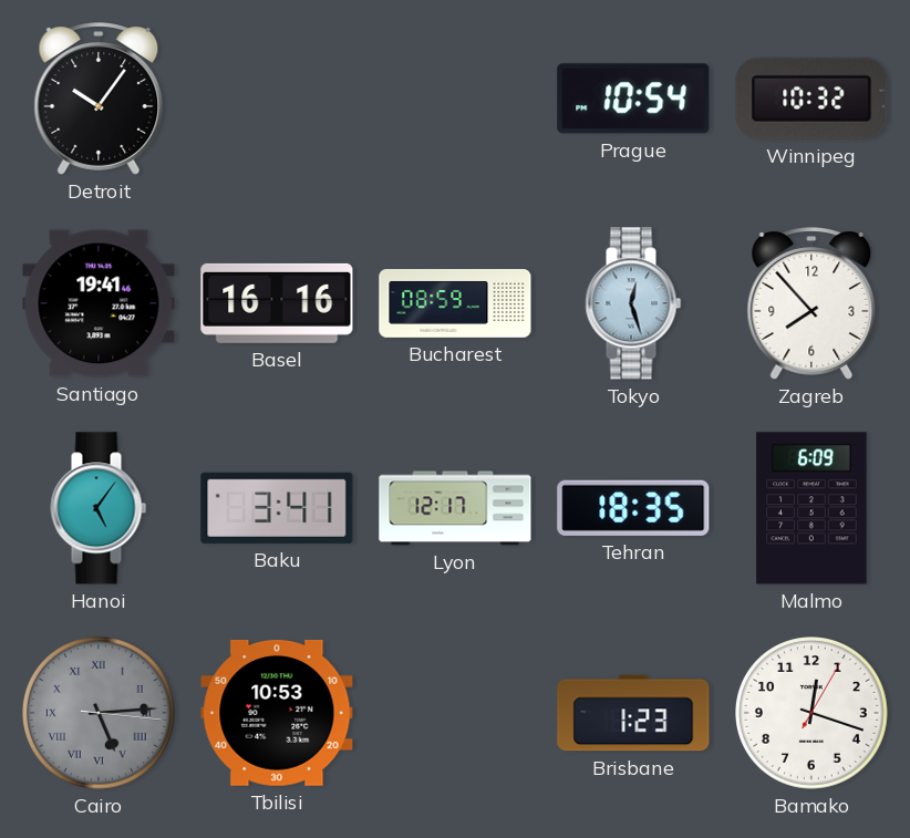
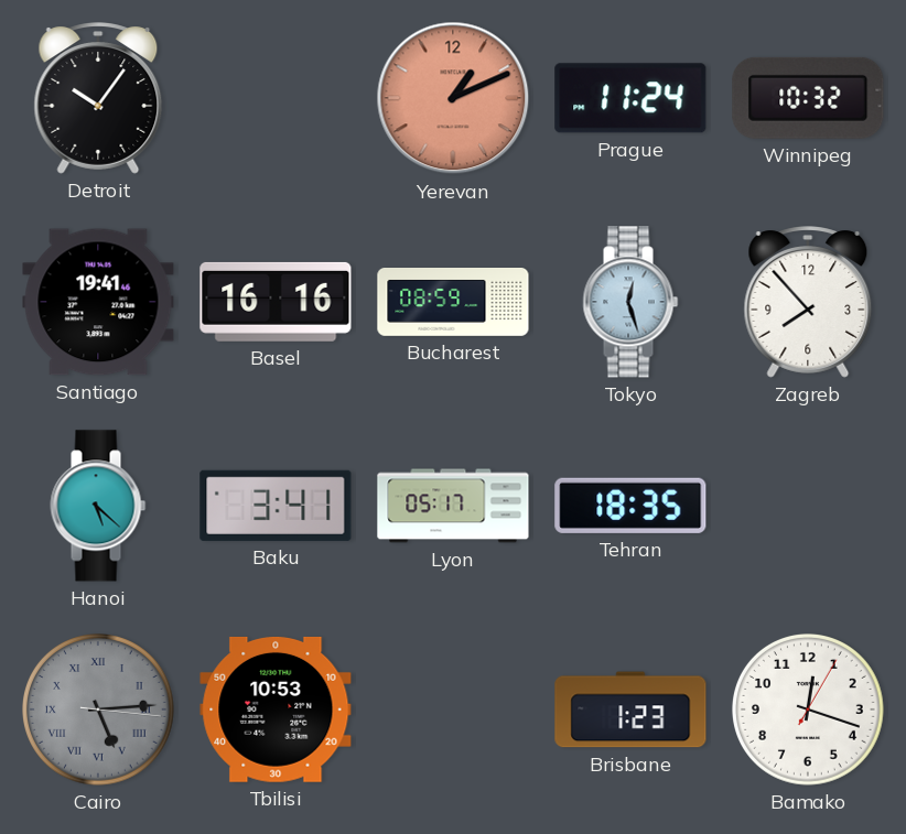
Yerevan: none -> 1:11
Prague: 10:54 -> 11:24
Hanoi: 5:06 -> 5:22
Lyon: 12:17 -> 05:17
Malmo: 6:09 -> none
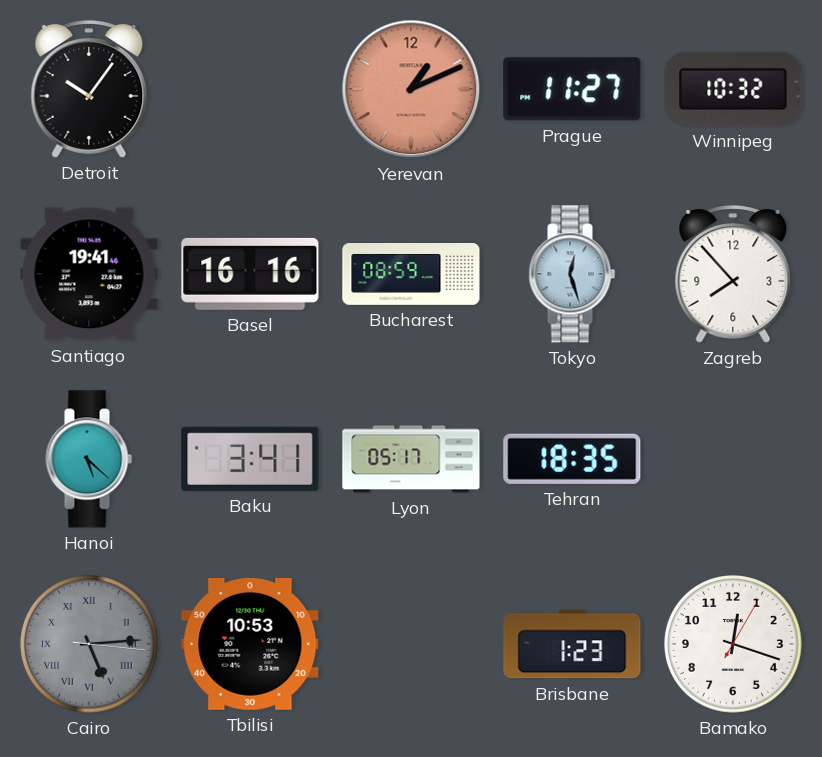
Prague: 11:24 -> 11:27
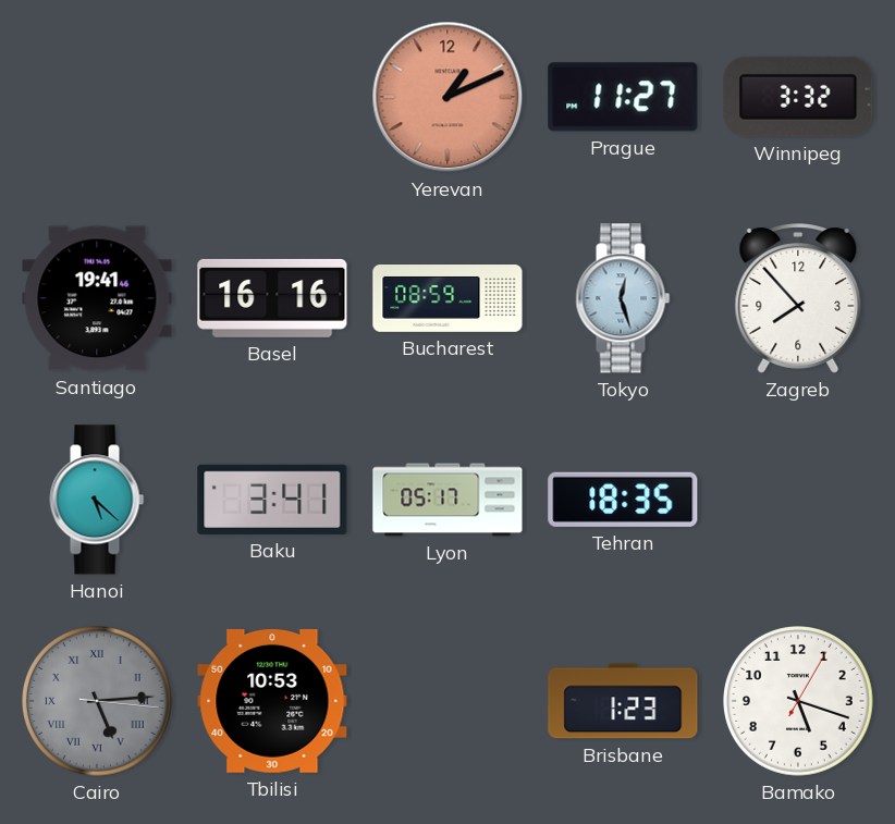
Detroit: 10:06 -> none
Winnipeg: 10:32 -> 3:32
Bamako: 12:18 -> 5:18
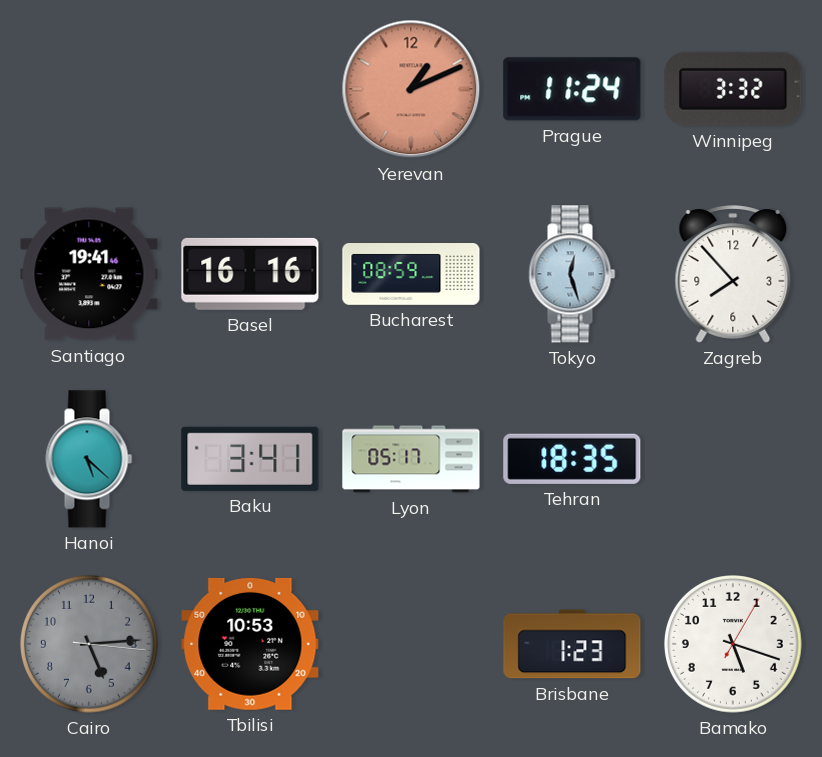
Prague: 11:27 -> 11:24
Cairo numerals: Roman -> Arabic
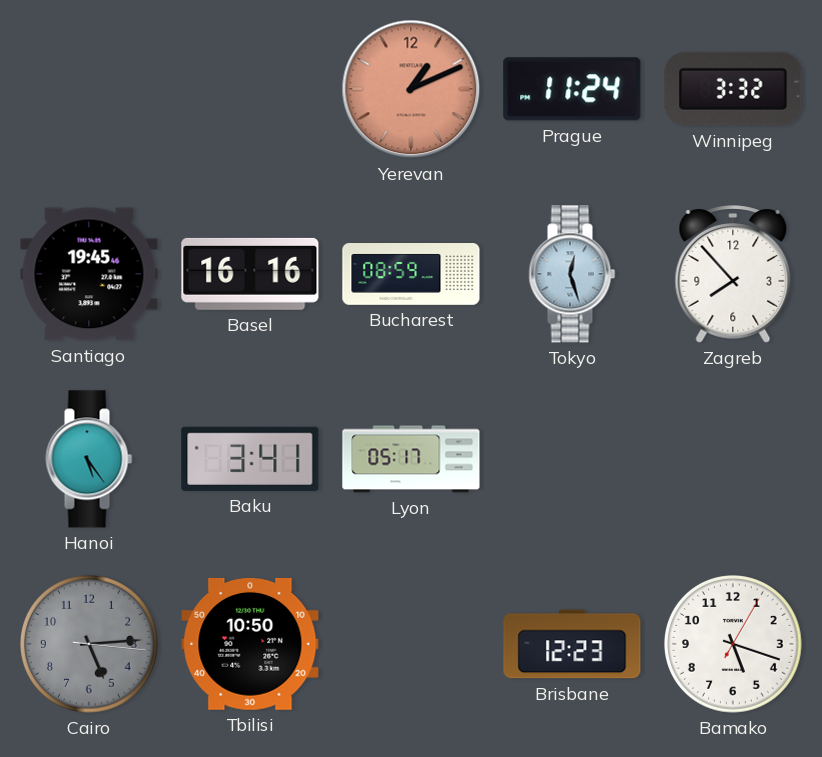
Santiago: 19:41 -> 19:45
Hanoi: 5:22 -> 5:24
Tehran: 18:35 -> none
Tbilisi: 10:53 -> 10:50
Brisbane: 1:23 -> 12:23
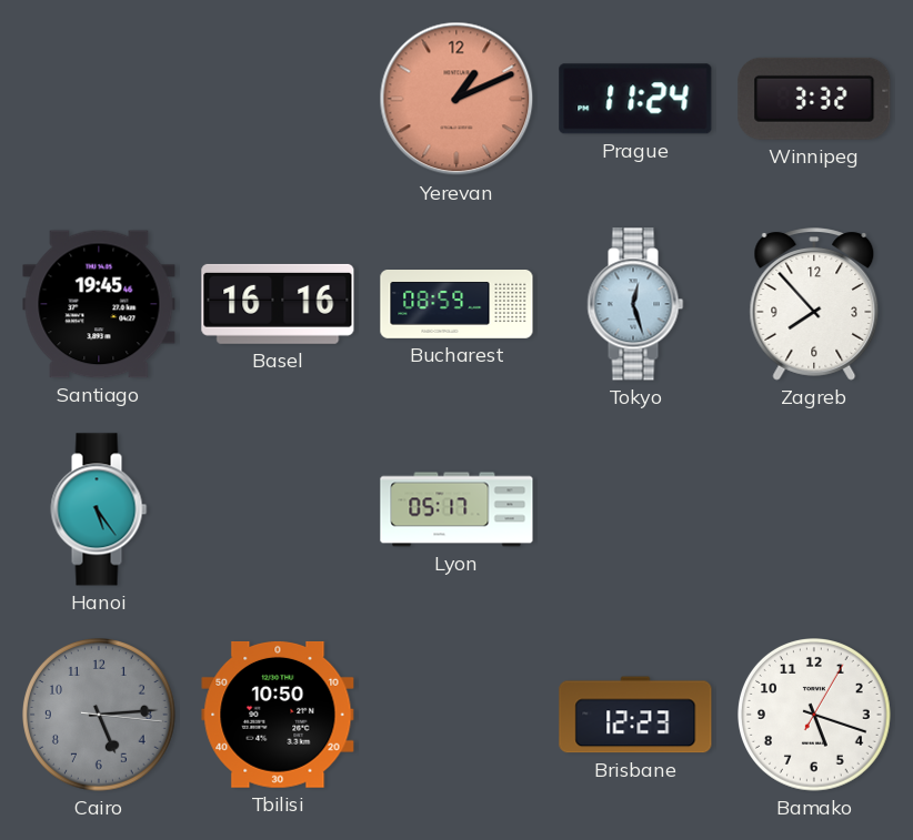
Baku: 3:41 -> none
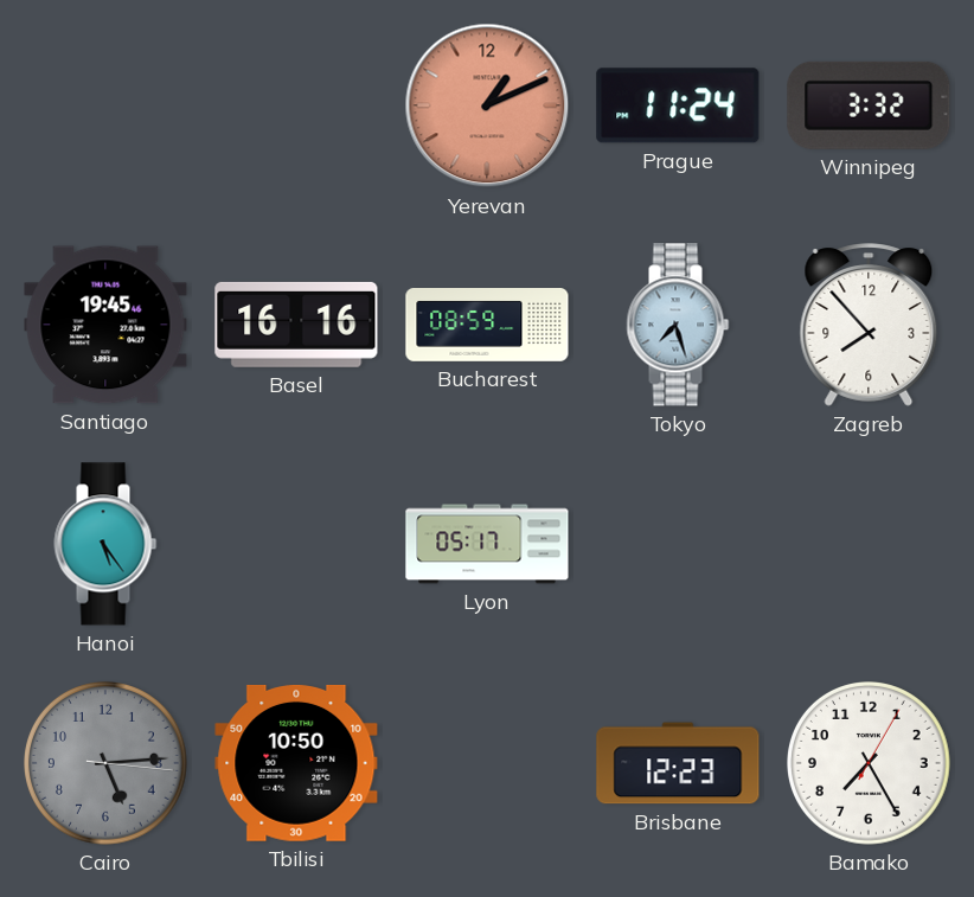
Tokyo: 12:27 -> 7:27
Bamako: 5:18 -> 7:25
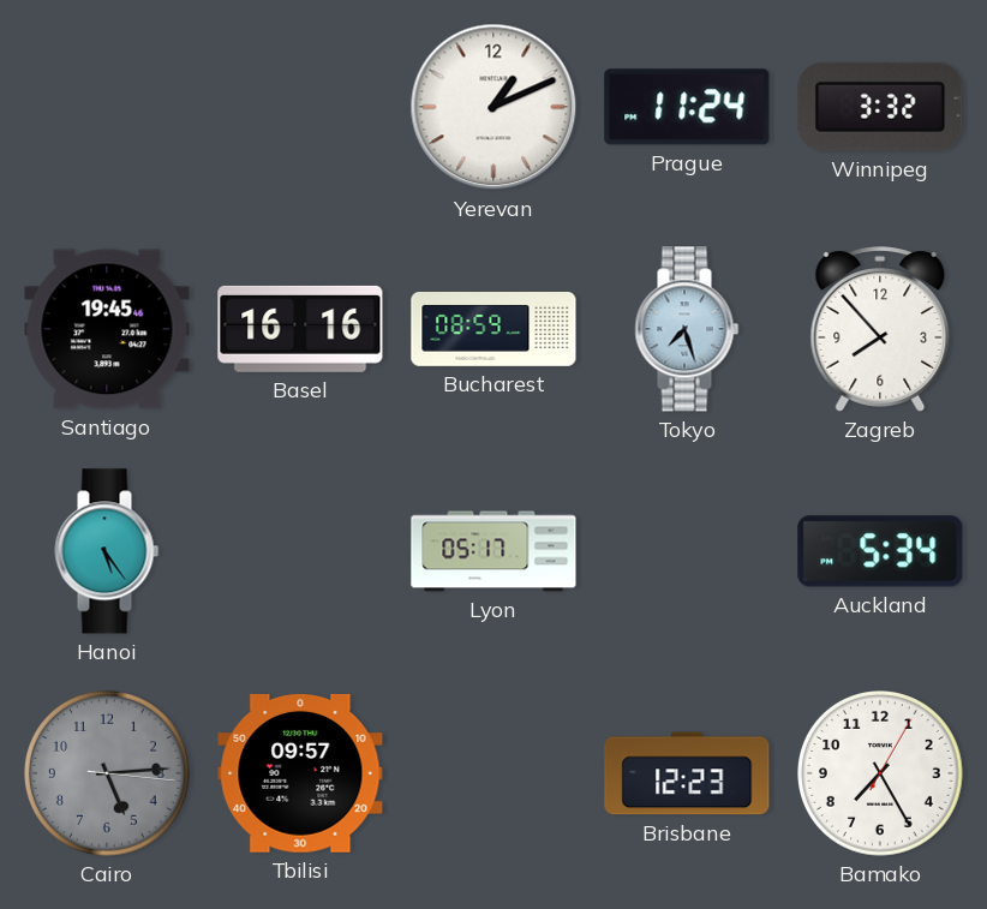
Yerevan dial: salmon -> white
Auckland: none -> 5:34
Tbilisi: 10:50 -> 09:57
